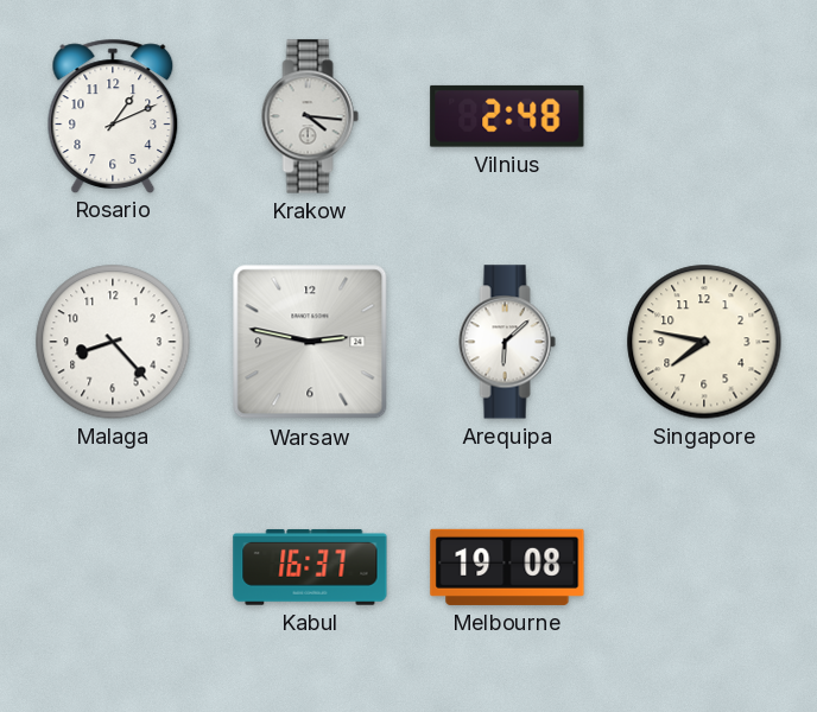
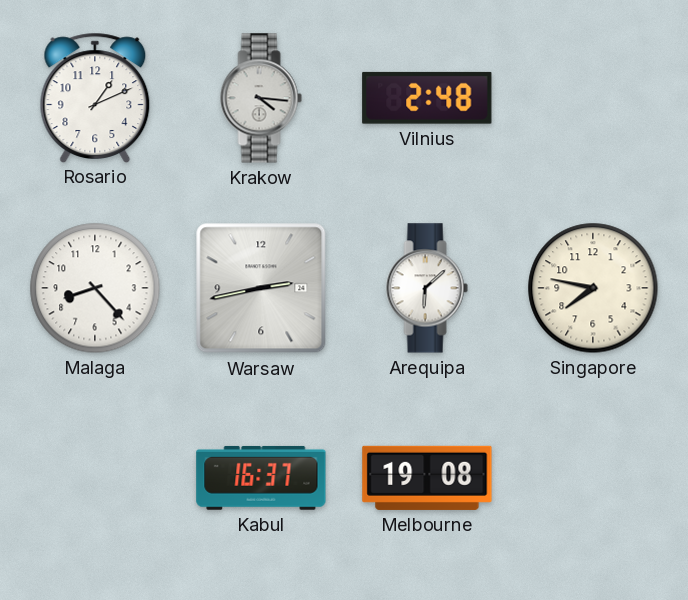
Warsaw: 2:47 -> 2:43
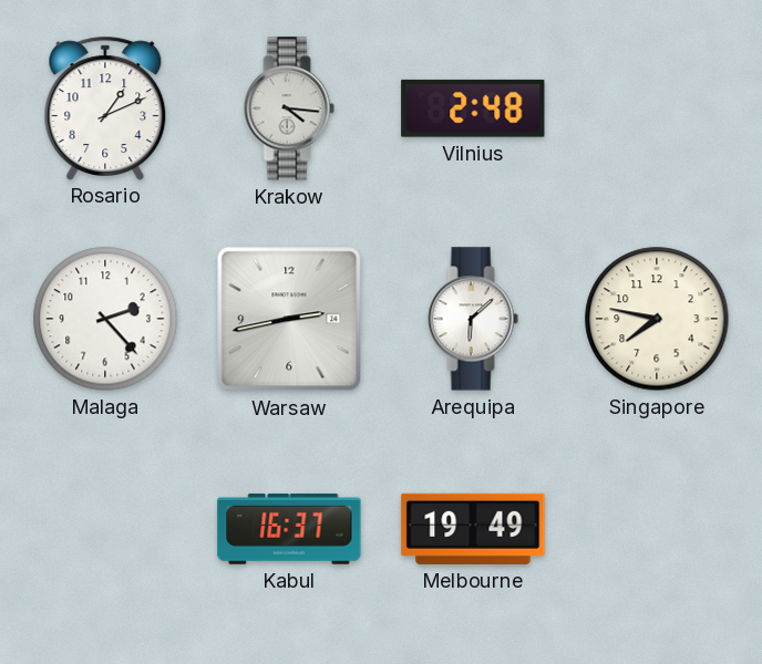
Malaga: 8:23 -> 2:23
Melbourne: 19:08 -> 19:49
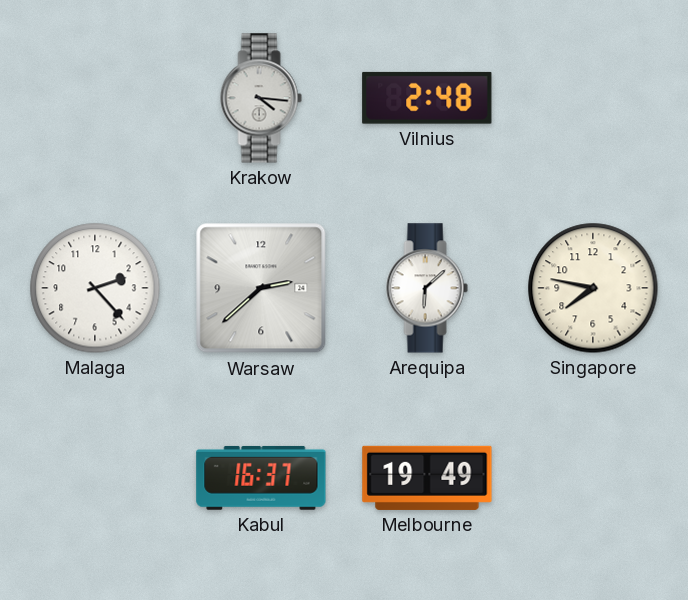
Rosario: 1:11 -> none
Warsaw: 2:43 -> 2:38
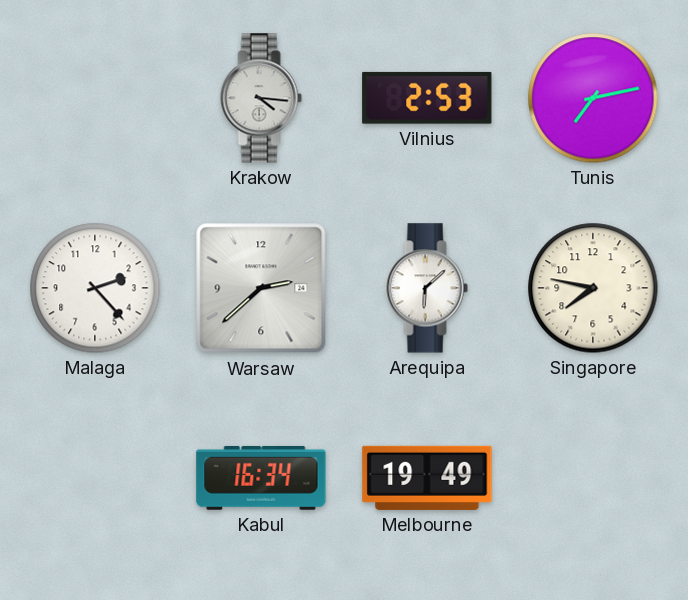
Vilnius: 2:48 -> 2:53
Tunis: none -> 7:13
Kabul: 16:37 -> 16:34
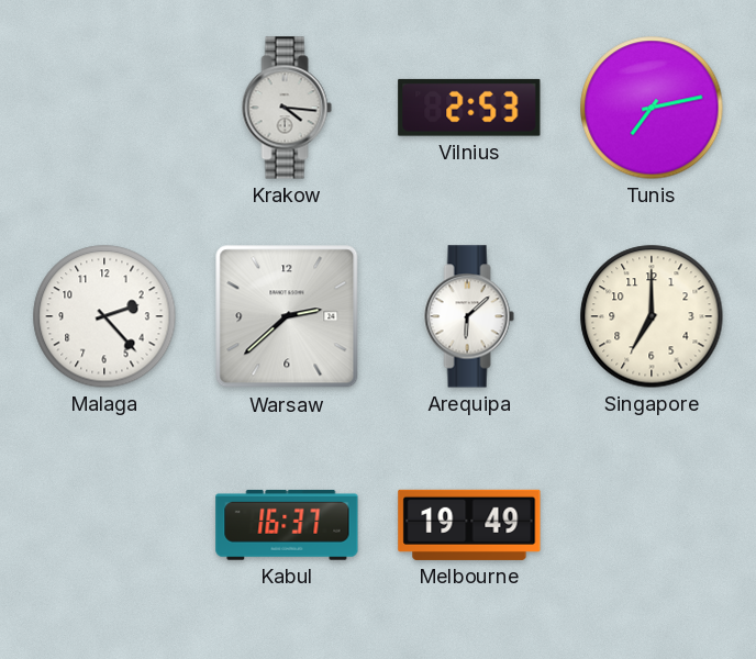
Singapore: 7:47 -> 7:00
Kabul: 16:34 -> 16:37
